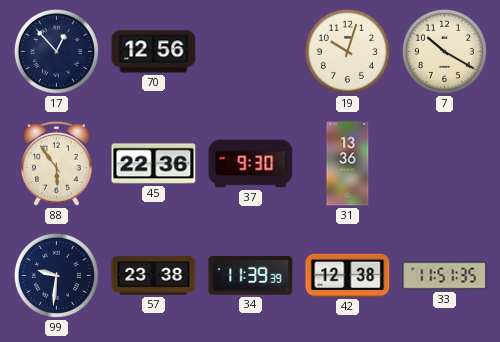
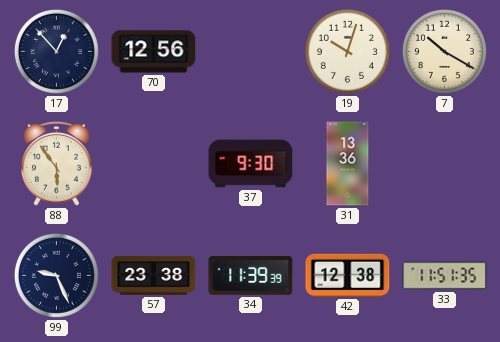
45: 22:36 -> none
99: 9:31 -> 9:26
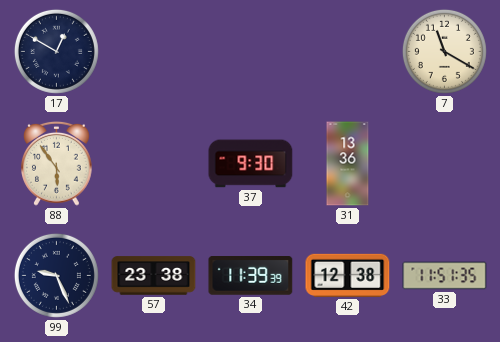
17: 12:53 -> 12:50
70: 12:56 -> none
19: 10:03 -> none
7: 10:20 -> 11:20
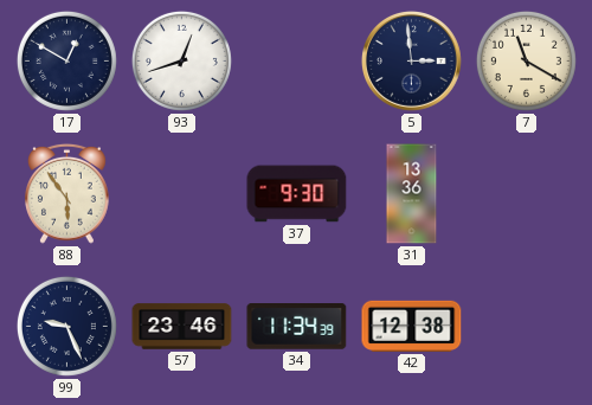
93: none -> 12:42
5: none -> 2:59
57: 23:38 -> 23:46
34: 11:39 -> 11:34
33: 11:51 -> none
